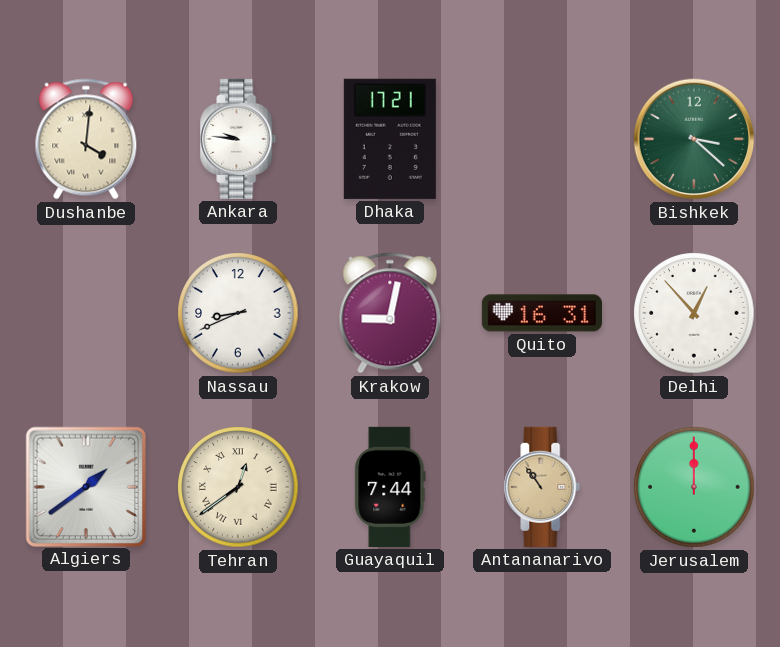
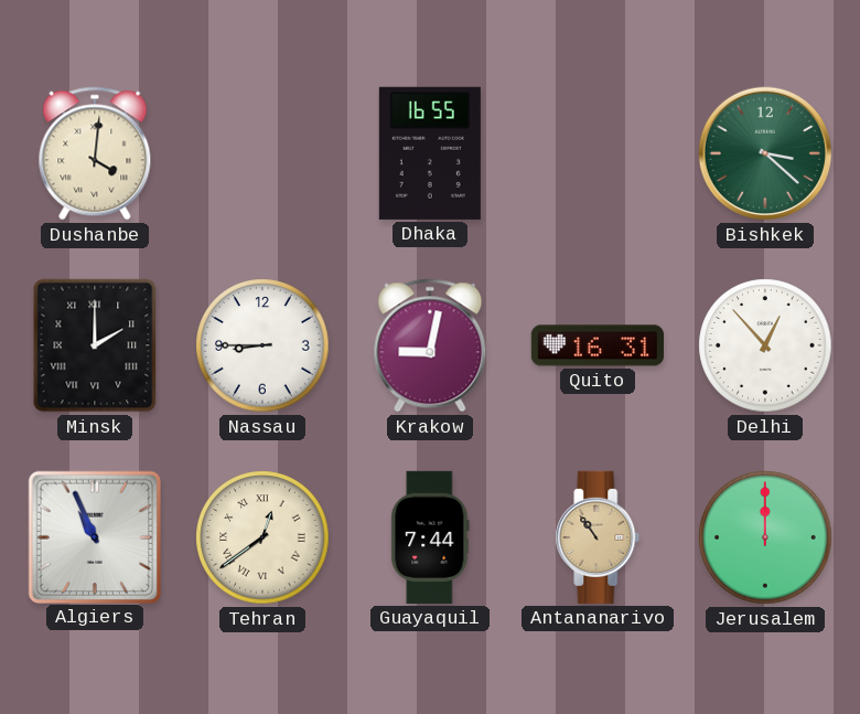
Ankara: 9:46 -> none
Dhaka: 17:21 -> 16:55
Minsk: none -> 2:00
Nassau: 8:41 -> 8:45
Algiers: 1:39 -> 10:56
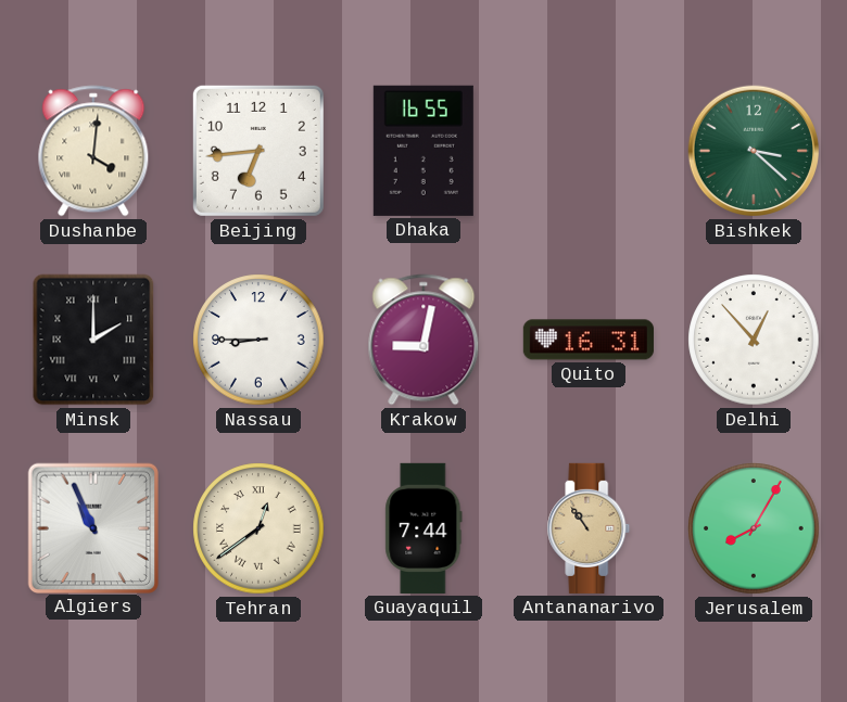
Beijing: none -> 6:44
Jerusalem: 12:00 -> 8:05
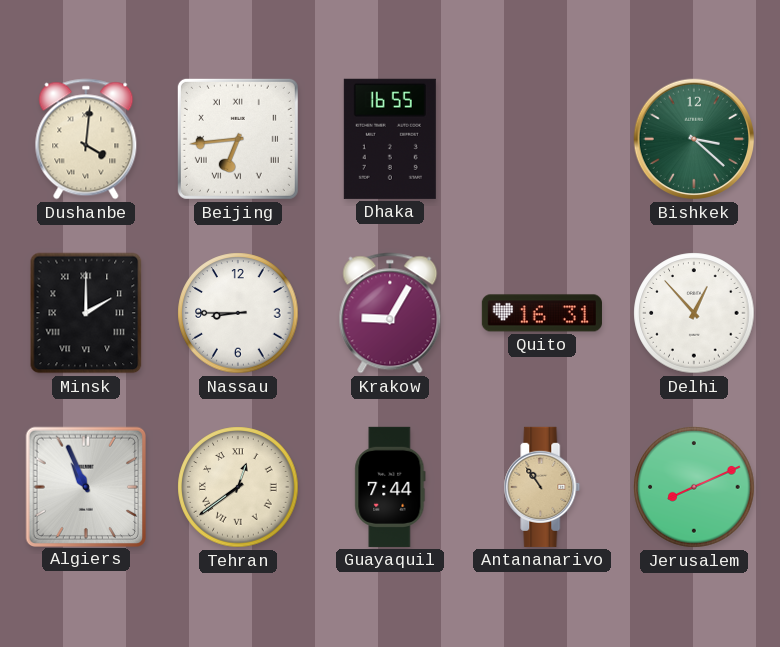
Beijing numerals: Arabic -> Roman
Krakow: 9:02 -> 9:05
Jerusalem: 8:05 -> 8:11
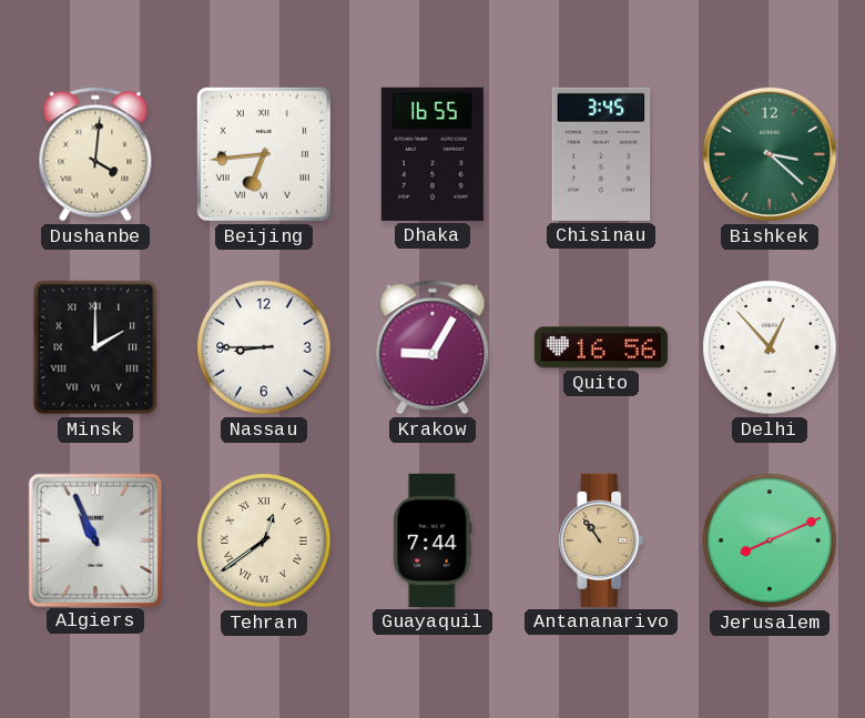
Chisinau: none -> 3:45
Quito: 16:31 -> 16:56
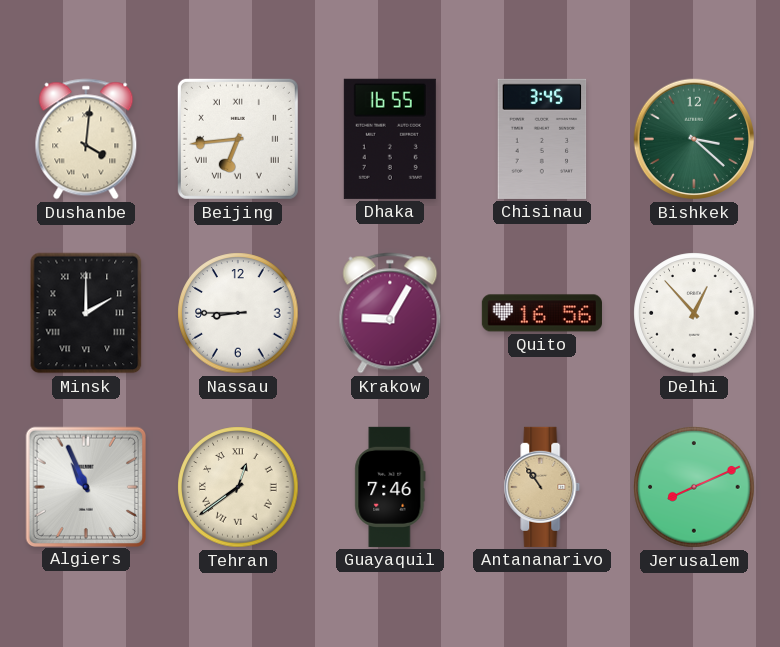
Guayaquil: 7:44 -> 7:46
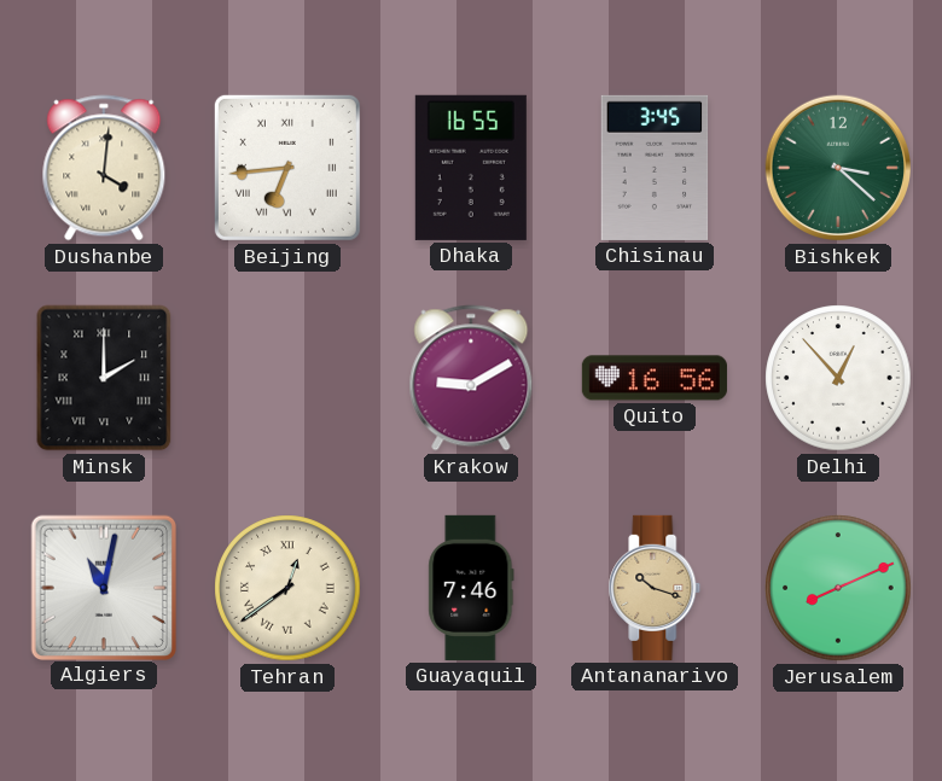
Nassau: 8:45 -> none
Krakow: 9:05 -> 9:10
Algiers: 10:56 -> 11:02
Antananarivo: 10:54 -> 10:18
